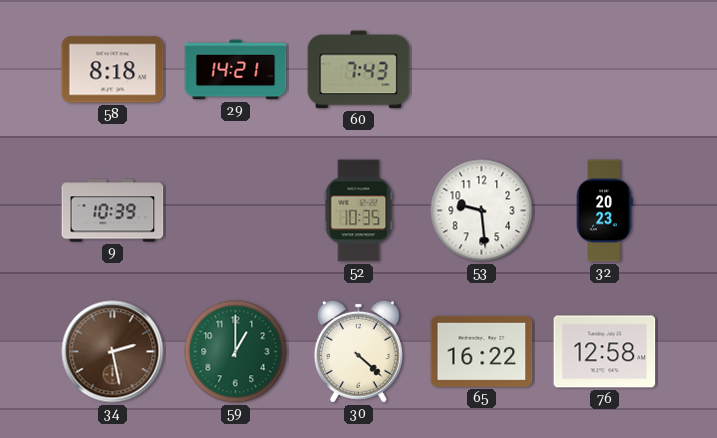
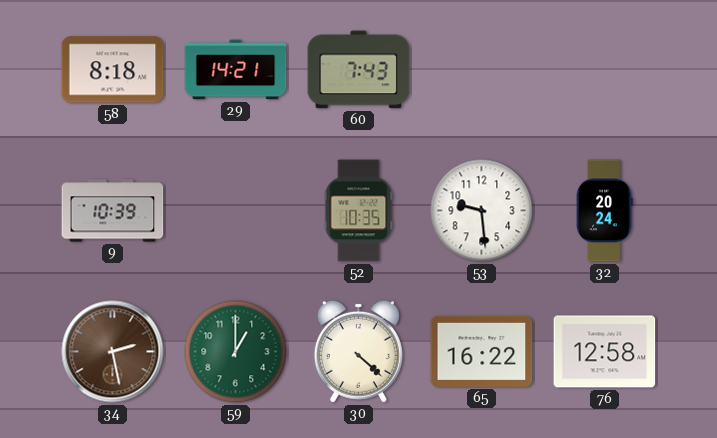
32: 20:23 -> 20:24
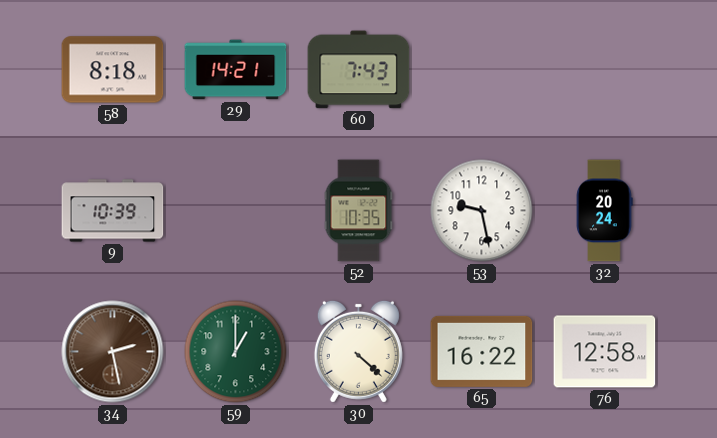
53: 9:29 -> 9:28
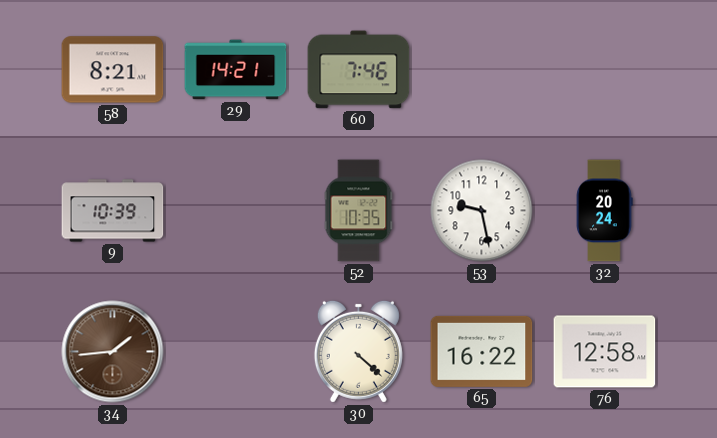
58: 8:18 -> 8:21
60: 7:43 -> 7:46
34: 2:28 -> 1:44
59: 1:00 -> none
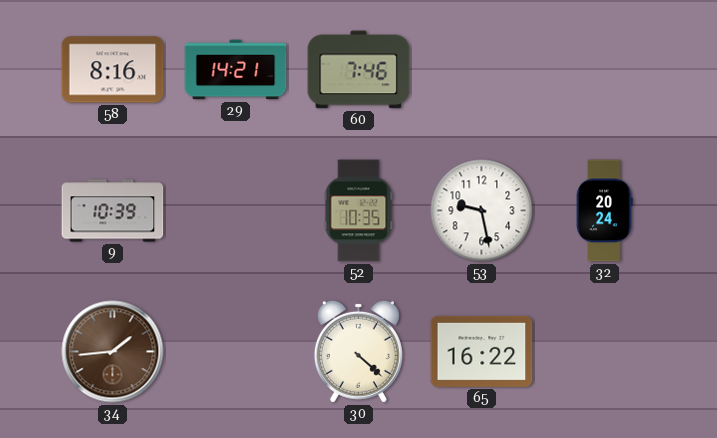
58: 8:21 -> 8:16
76: 12:58 -> none
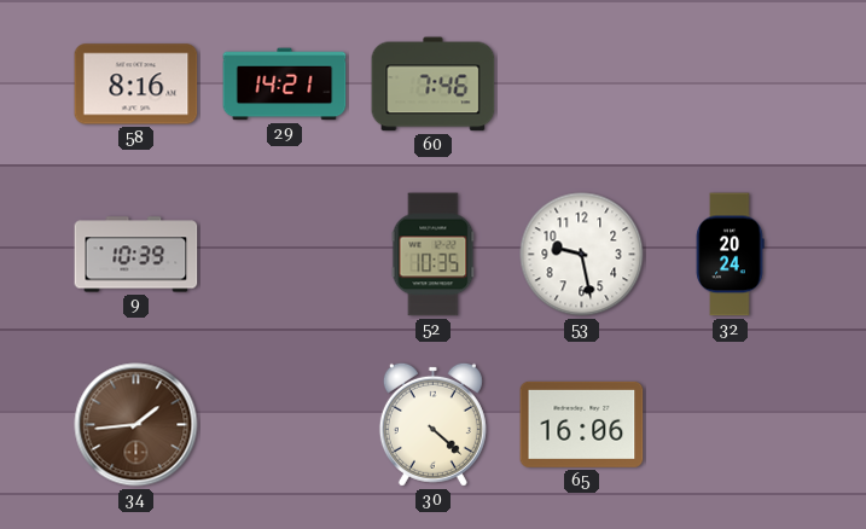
65: 16:22 -> 16:06
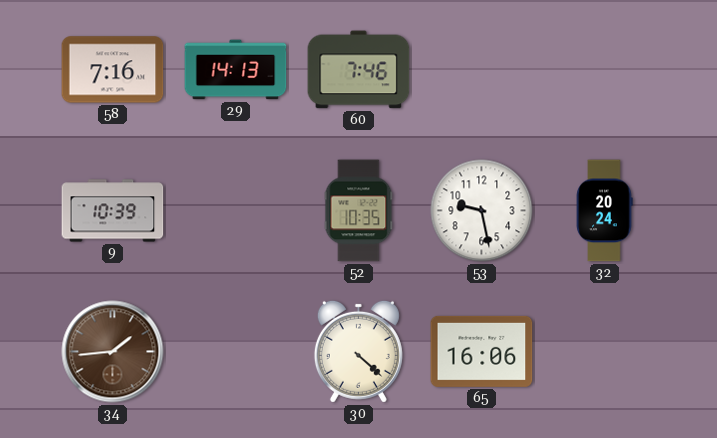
58: 8:16 -> 7:16
29: 14:21 -> 14:13
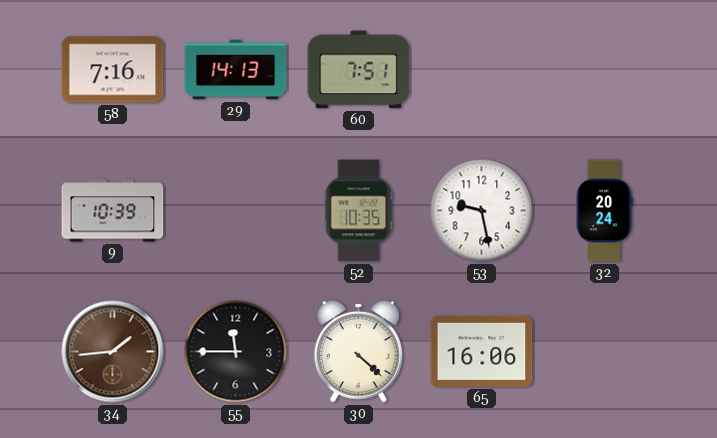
60: 7:46 -> 7:51
55: none -> 11:45
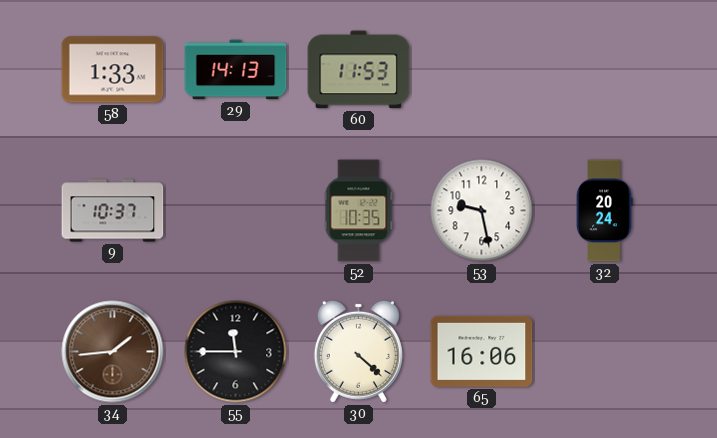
58: 7:16 -> 1:33
60: 7:51 -> 11:53
9: 10:39 -> 10:37
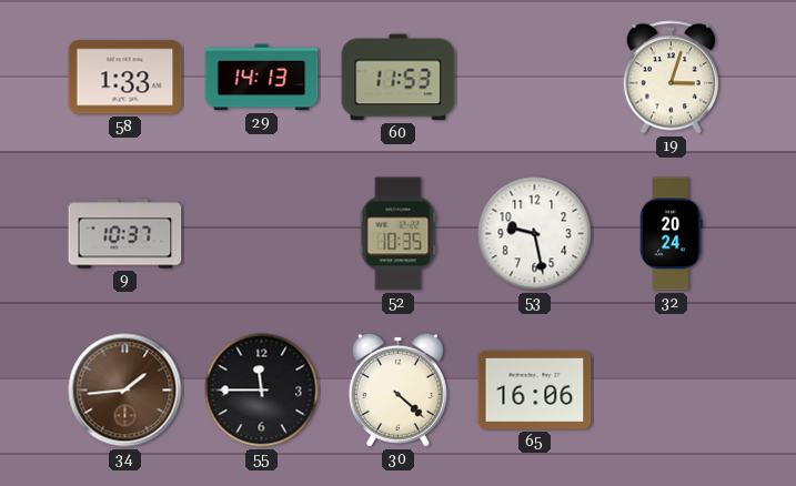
19: none -> 3:03
